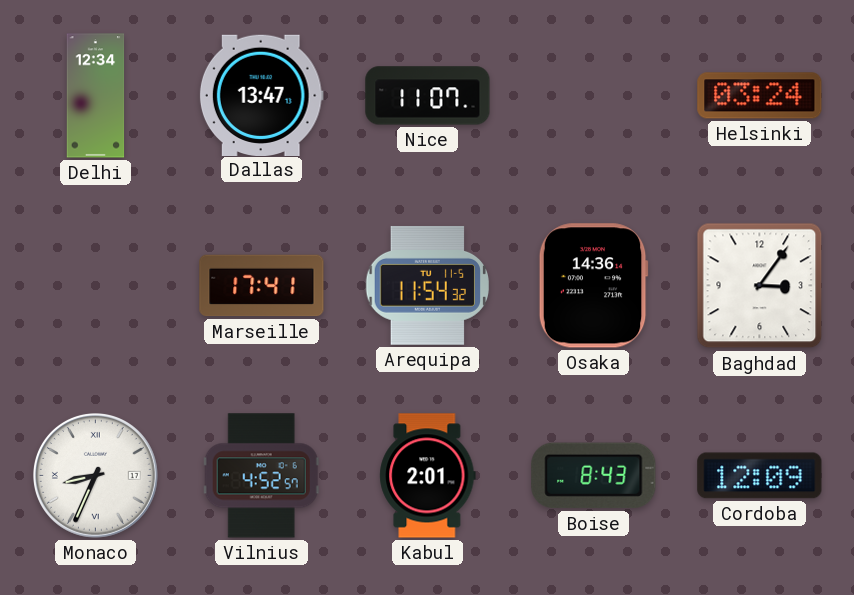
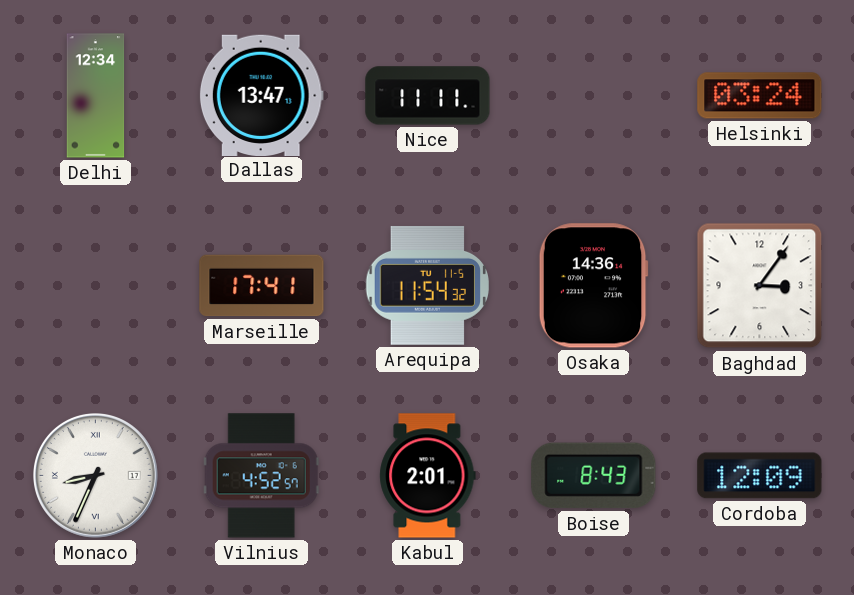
Nice: 11:07 -> 11:11
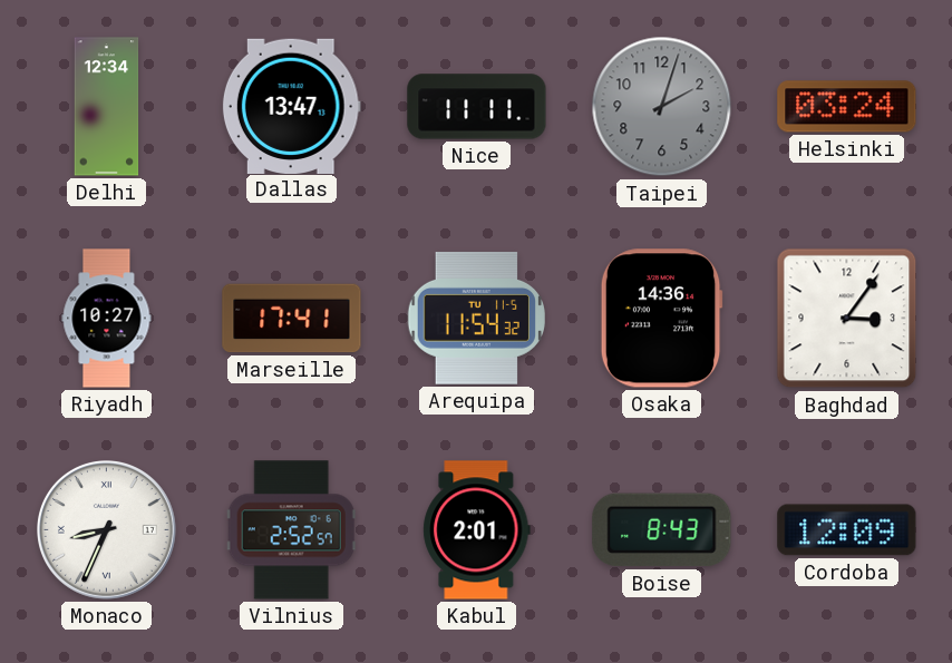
Taipei: none -> 2:03
Riyadh: none -> 10:27
Vilnius: 4:52 -> 2:52
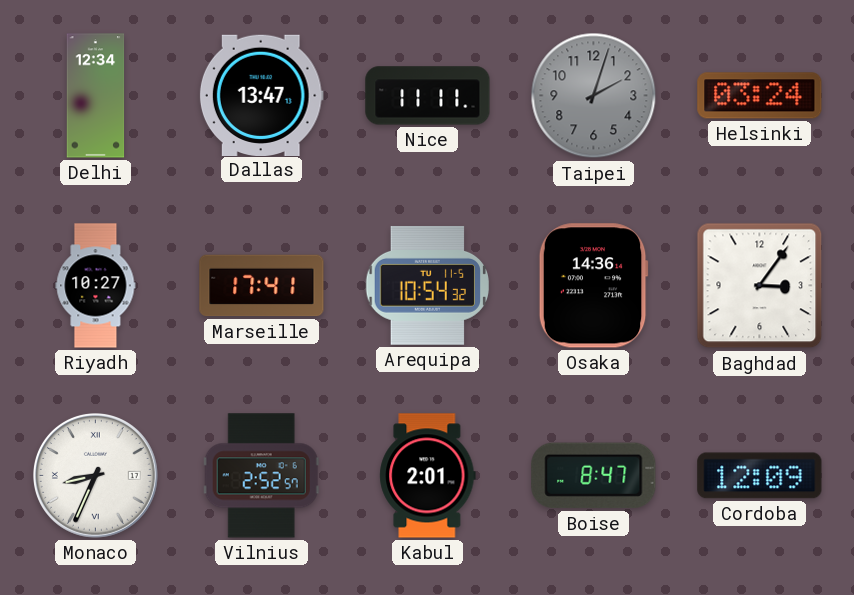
Arequipa: 11:54 -> 10:54
Boise: 8:43 -> 8:47
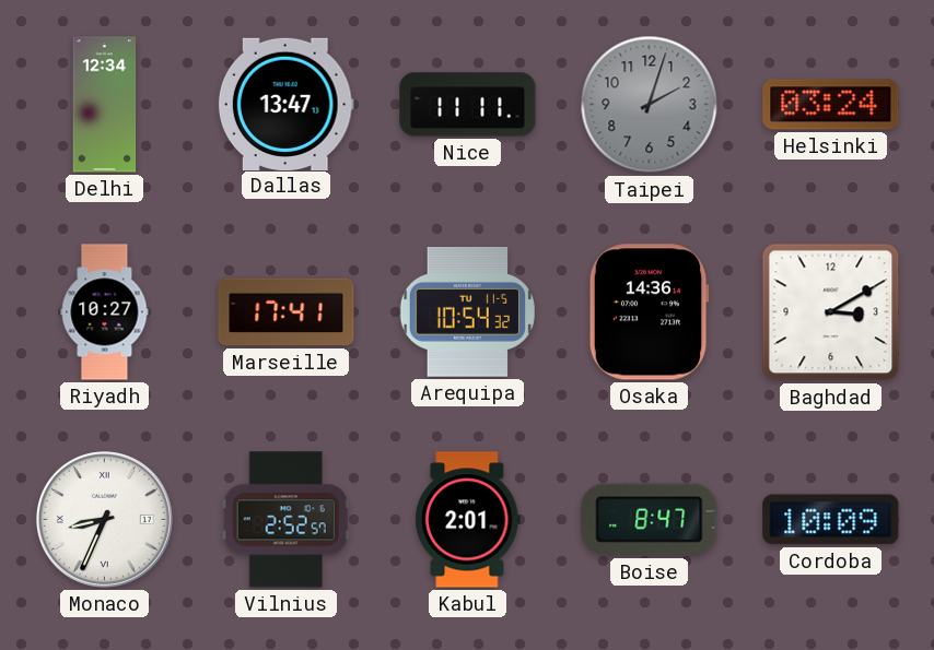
Baghdad: 3:06 -> 3:10
Cordoba: 12:09 -> 10:09
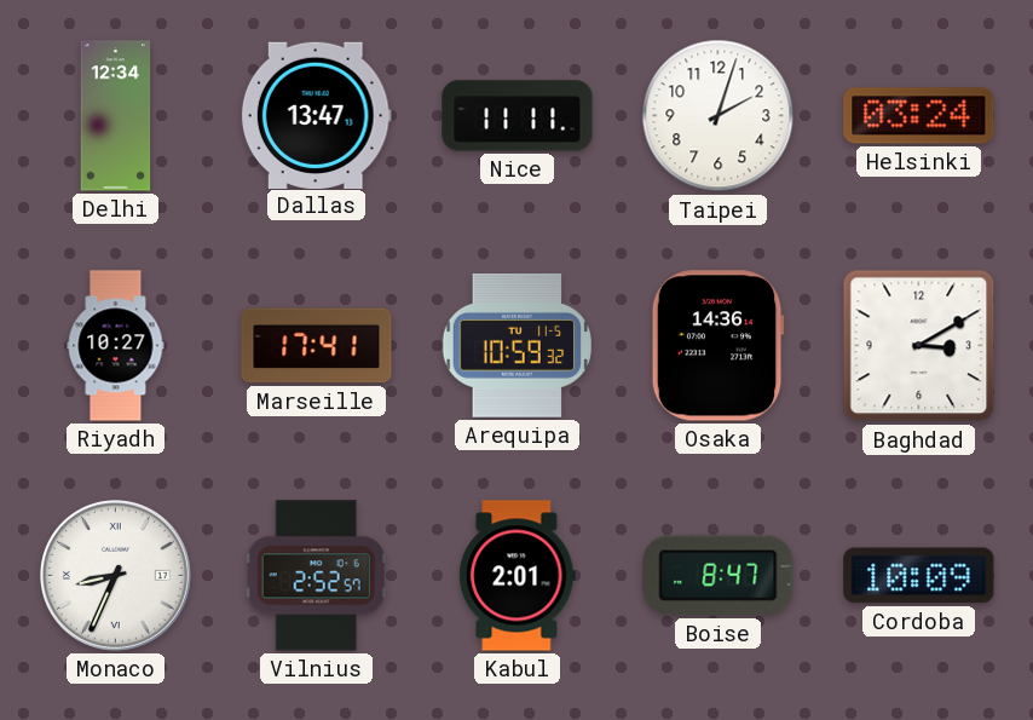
Taipei dial: grey -> white
Arequipa: 10:54 -> 10:59
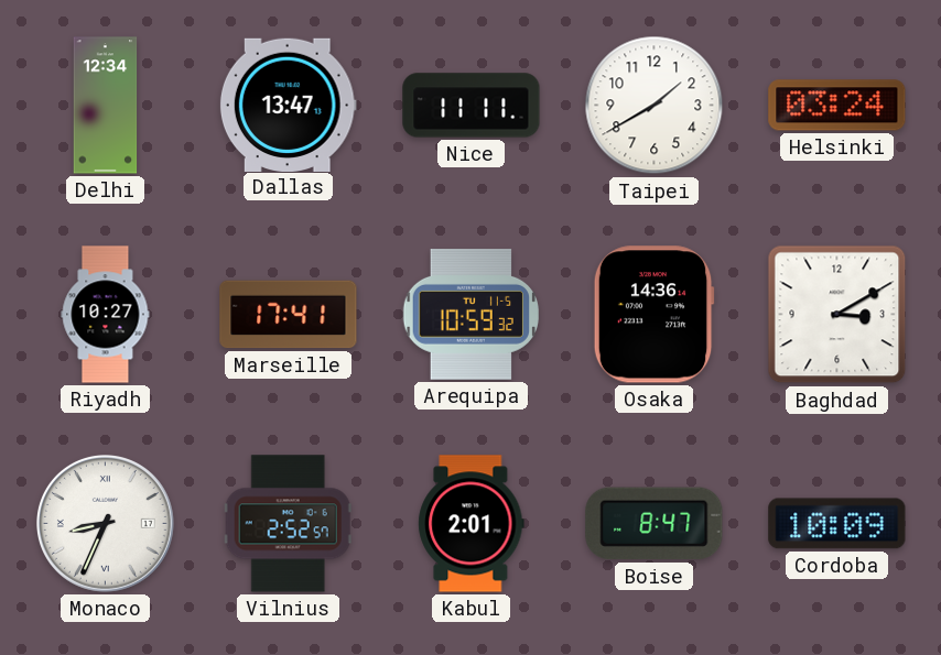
Taipei: 2:03 -> 1:40
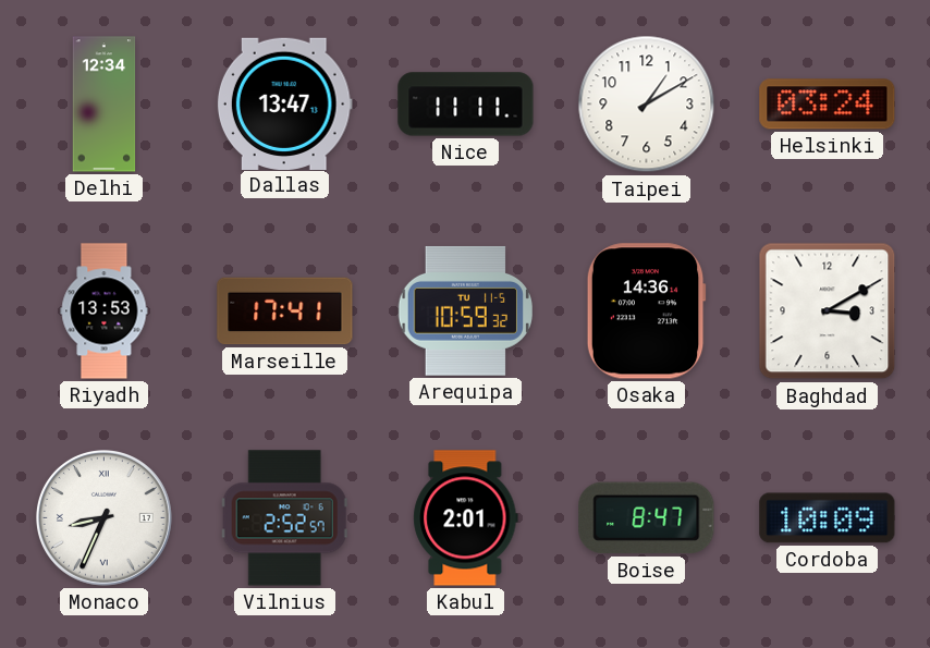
Taipei: 1:40 -> 1:10
Riyadh: 10:27 -> 13:53
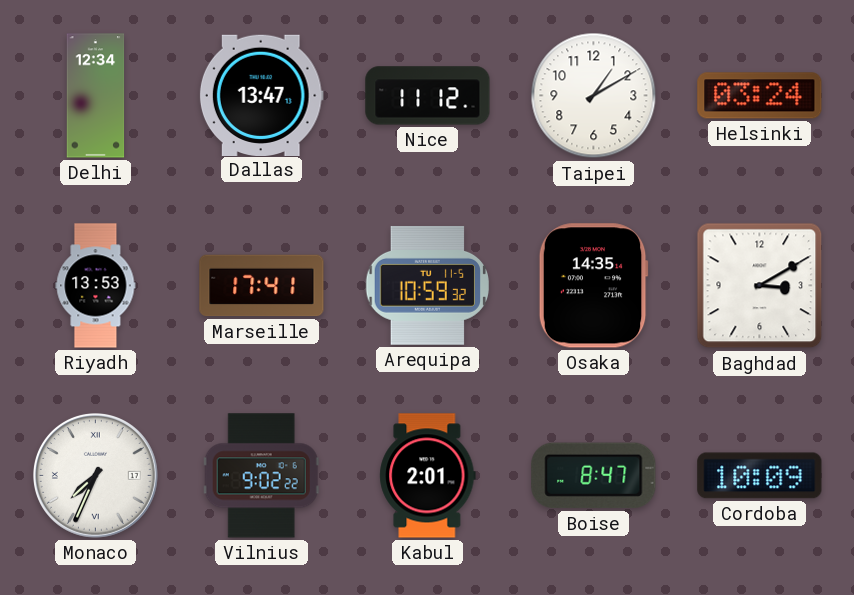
Nice: 11:11 -> 11:12
Osaka: 14:36 -> 14:35
Monaco: 8:34 -> 7:34
Vilnius: 2:52 -> 9:02
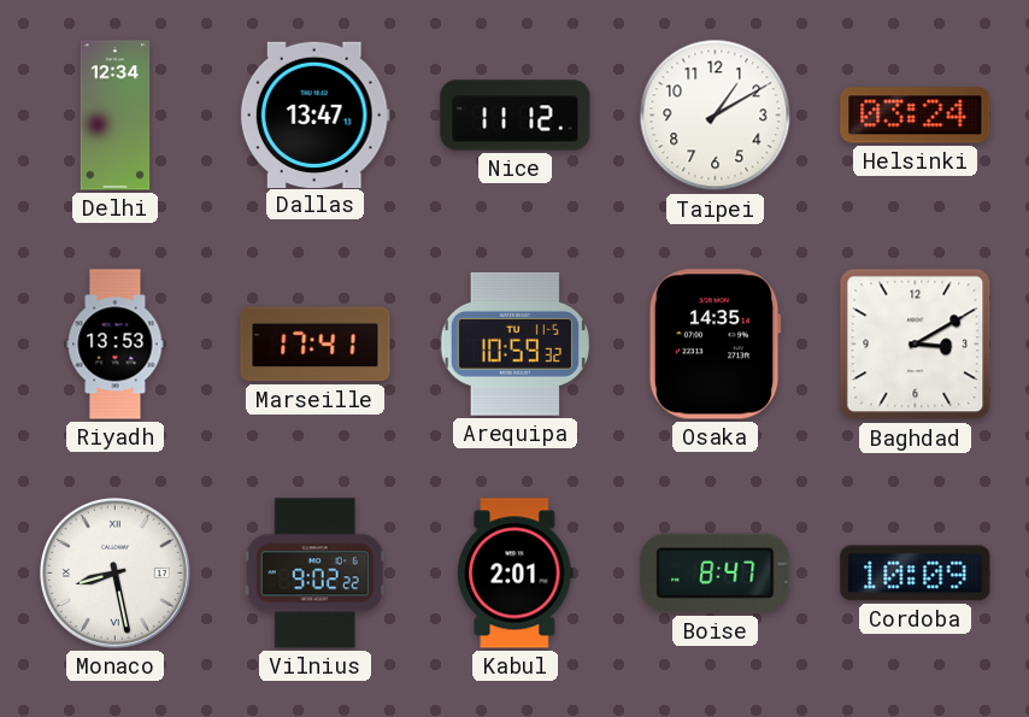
Monaco: 7:34 -> 8:28
